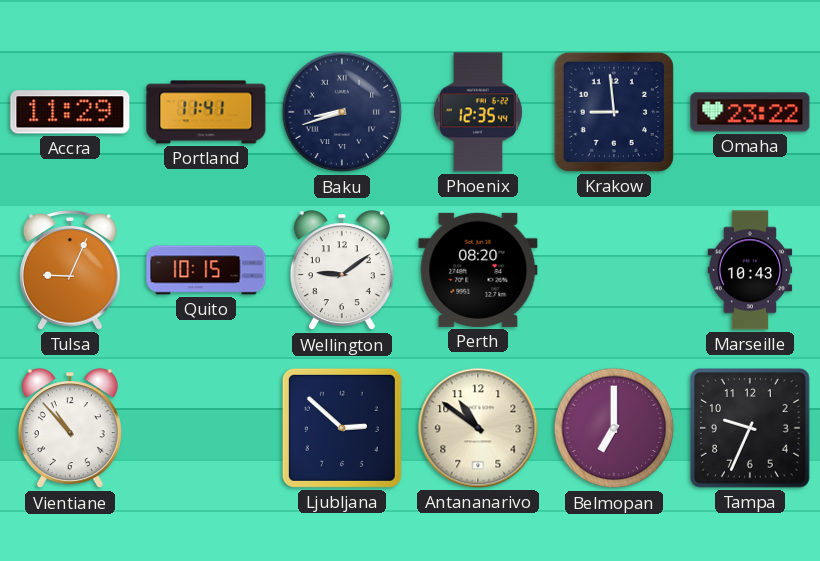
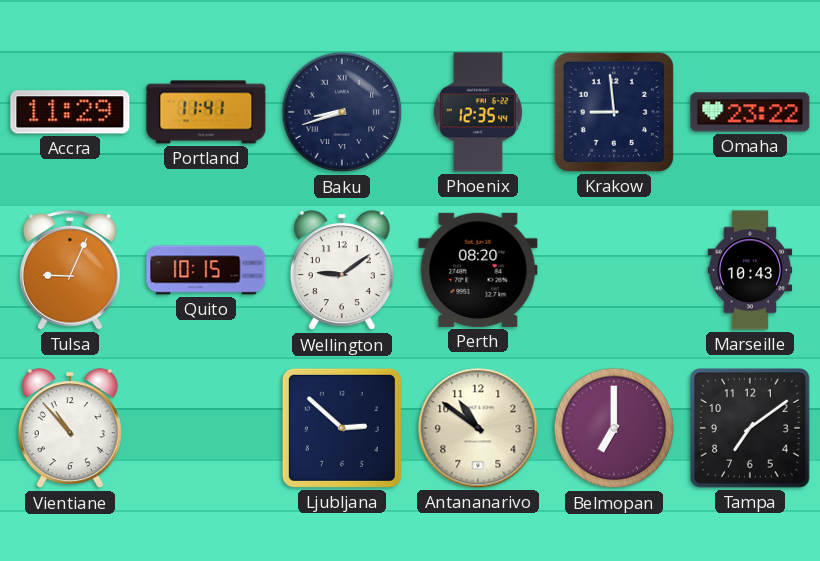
Tampa: 9:34 -> 7:09
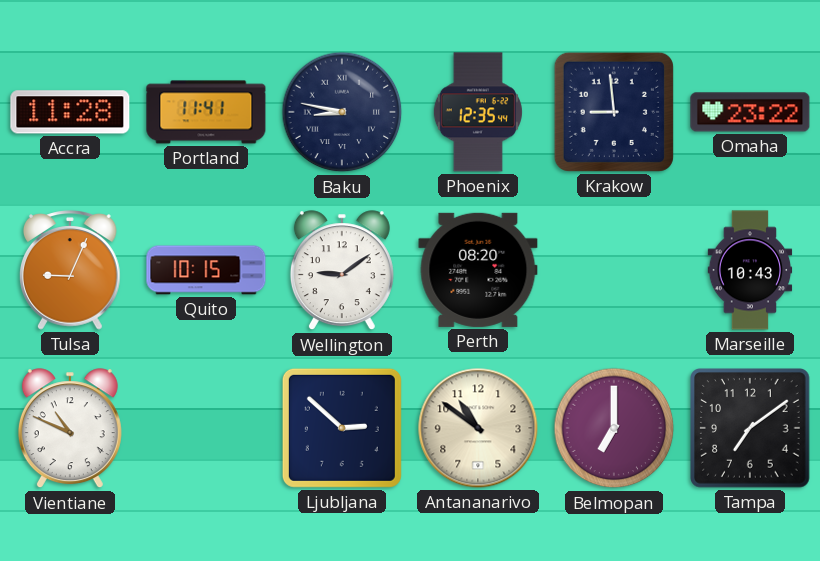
Accra: 11:29 -> 11:28
Baku: 8:42 -> 8:47
Vientiane: 10:53 -> 10:49
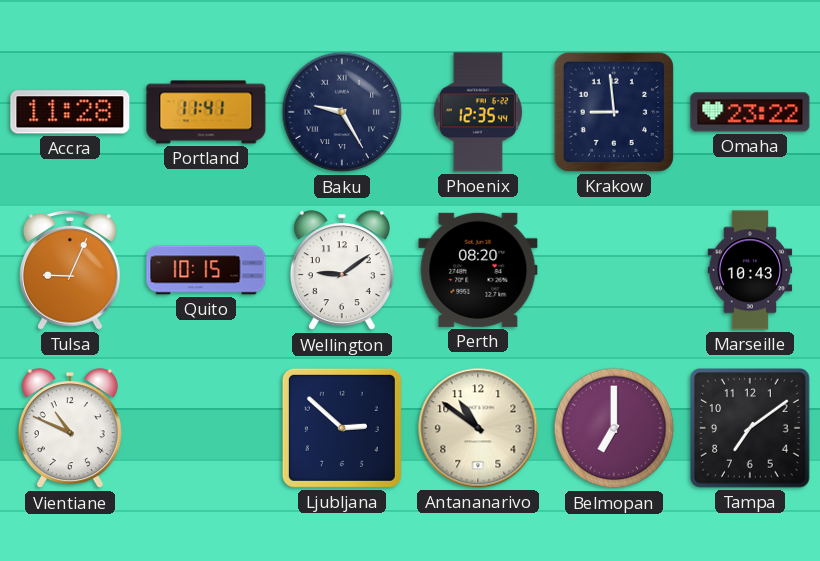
Baku: 8:47 -> 9:25
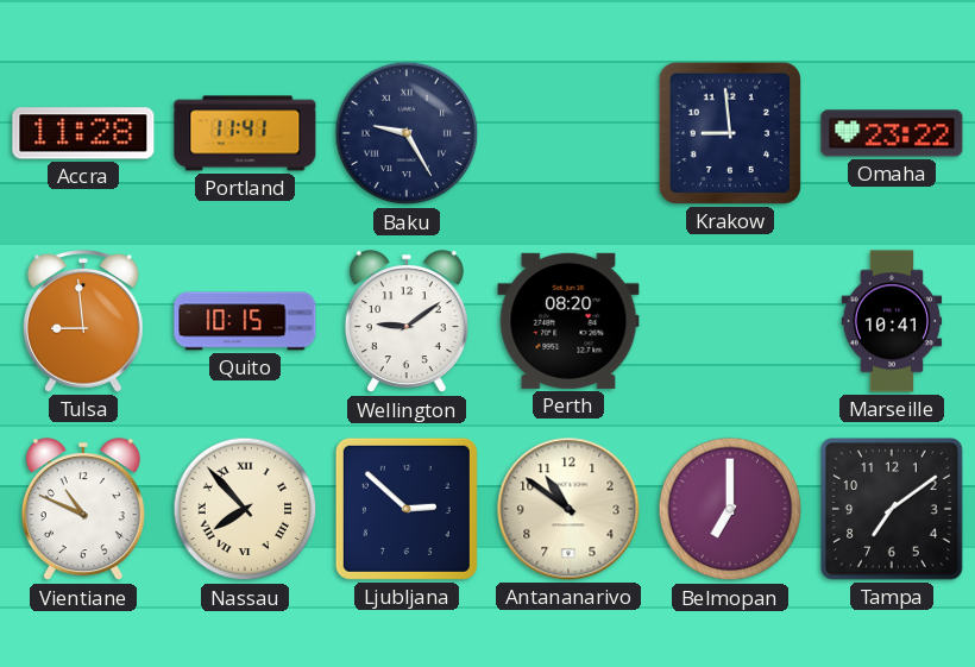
Phoenix: 12:35 -> none
Tulsa: 9:04 -> 8:59
Marseille: 10:43 -> 10:41
Nassau: none -> 7:53
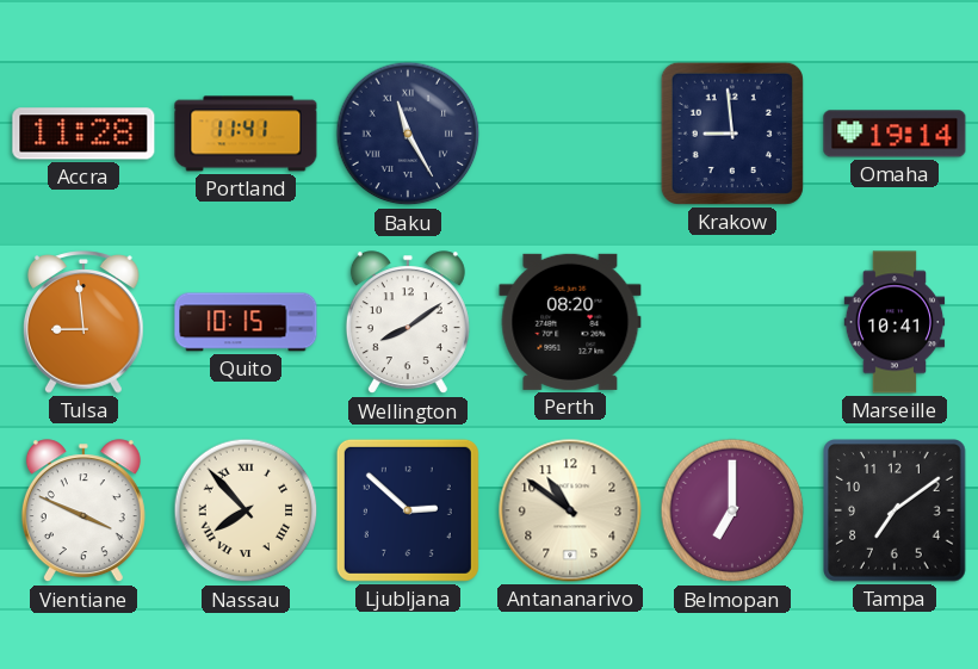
Baku: 9:25 -> 11:25
Omaha: 23:22 -> 19:14
Wellington: 9:09 -> 8:09
Vientiane: 10:49 -> 3:49
